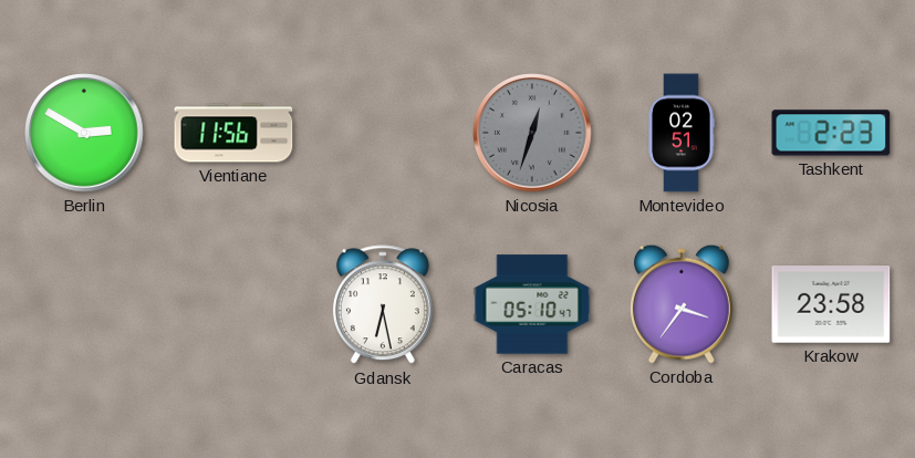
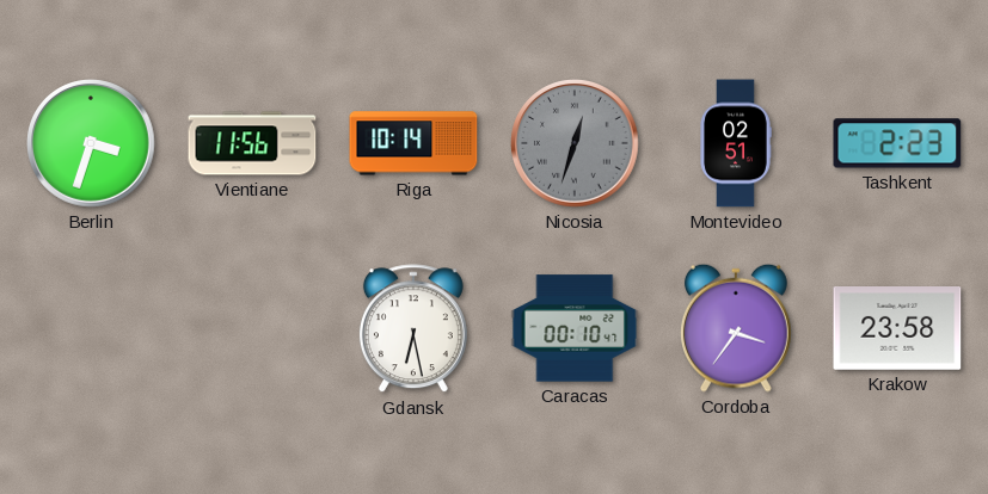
Berlin: 2:50 -> 3:33
Riga: none -> 10:14
Caracas: 05:10 -> 00:10
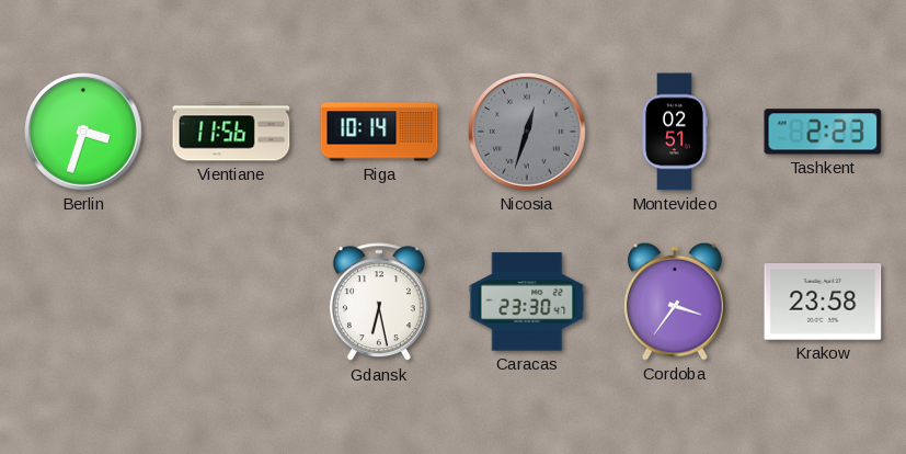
Caracas: 00:10 -> 23:30
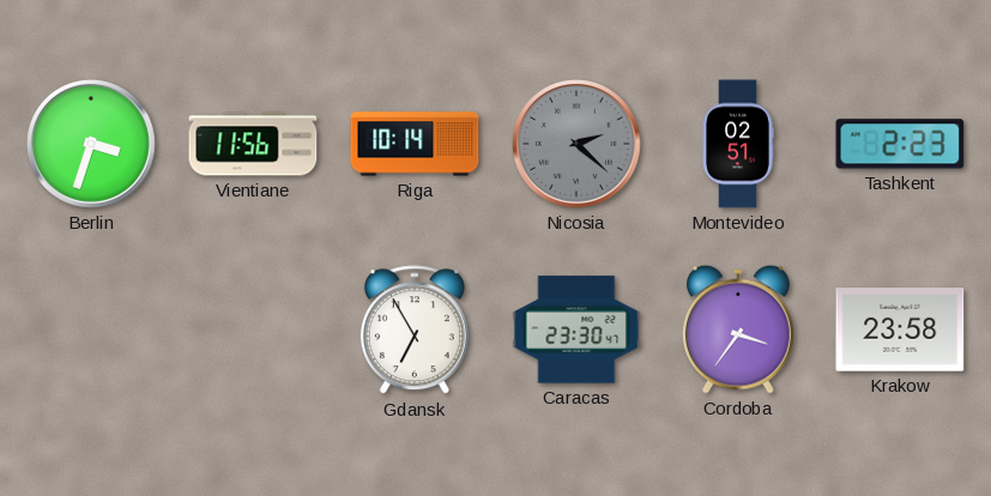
Nicosia: 12:33 -> 2:22
Gdansk: 6:28 -> 6:55
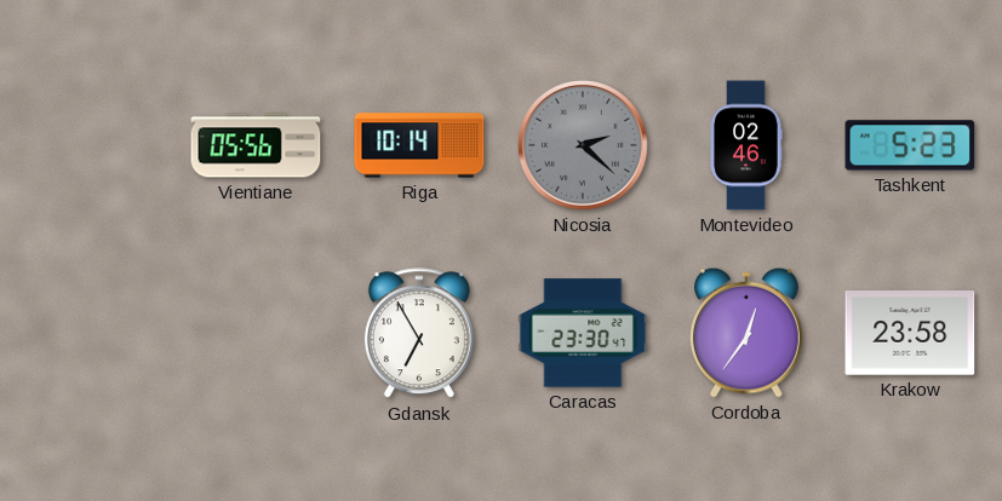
Berlin: 3:33 -> none
Vientiane: 11:56 -> 05:56
Montevideo: 02:51 -> 02:46
Tashkent: 2:23 -> 5:23
Cordoba: 3:36 -> 12:36
